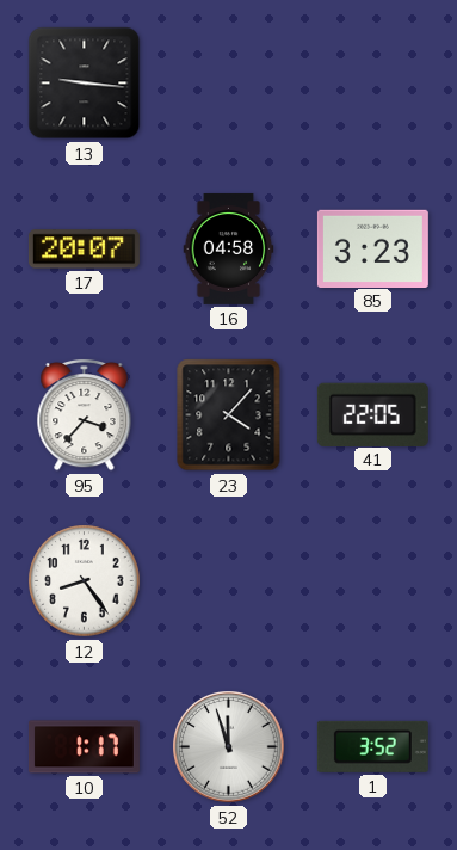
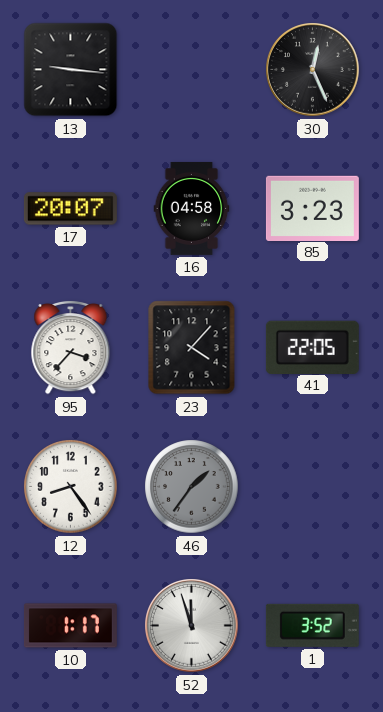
30: none -> 12:26
46: none -> 1:36
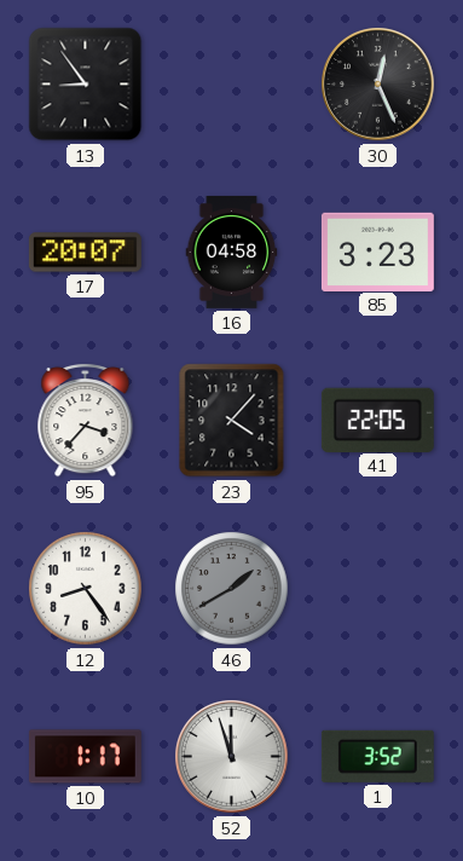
13: 9:16 -> 8:54
46: 1:36 -> 1:40
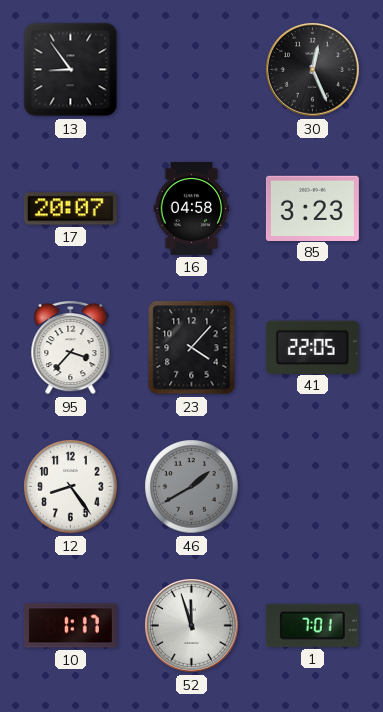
1: 3:52 -> 7:01
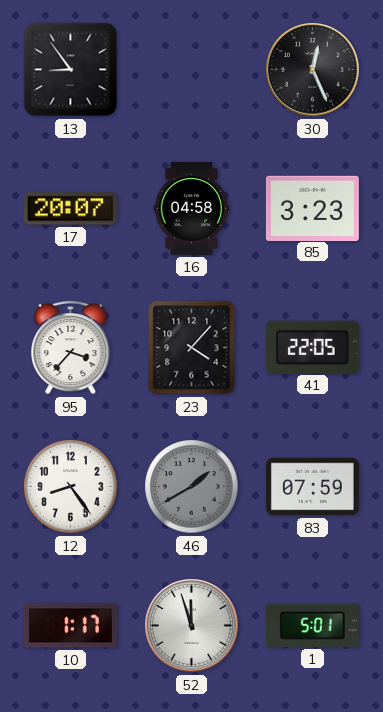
83: none -> 07:59
1: 7:01 -> 5:01
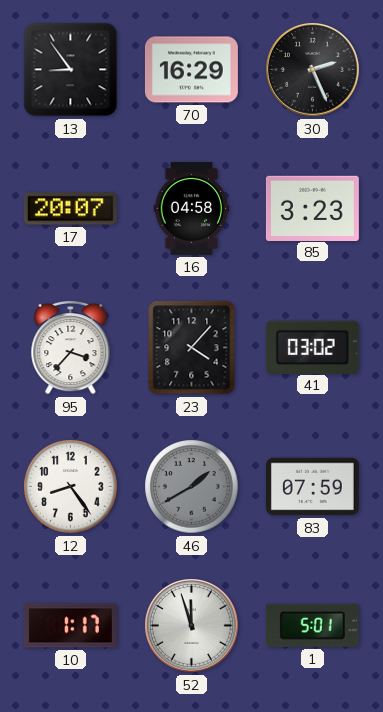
70: none -> 16:29
30: 12:26 -> 2:26
41: 22:05 -> 03:02
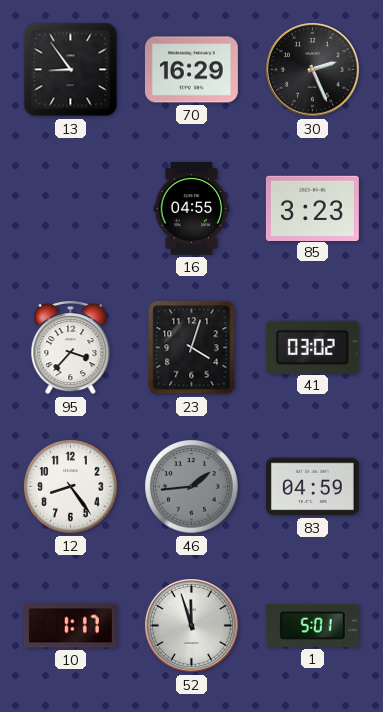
17: 20:07 -> none
16: 04:58 -> 04:55
23: 4:07 -> 4:03
46: 1:40 -> 1:44
83: 07:59 -> 04:59
